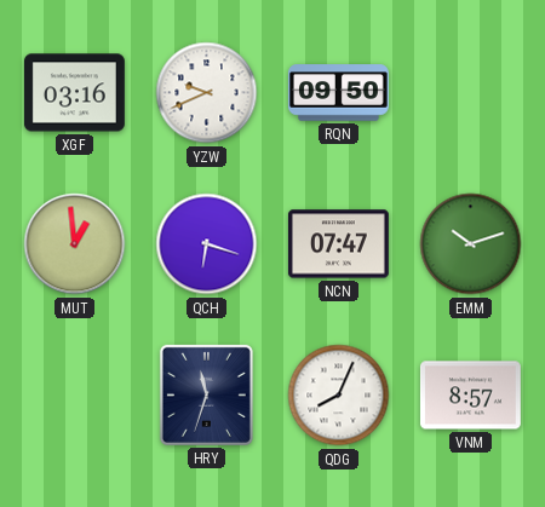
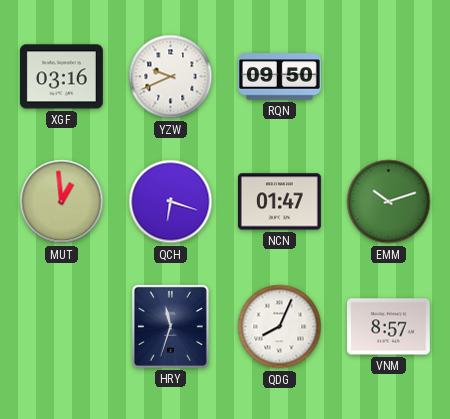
NCN: 07:47 -> 01:47
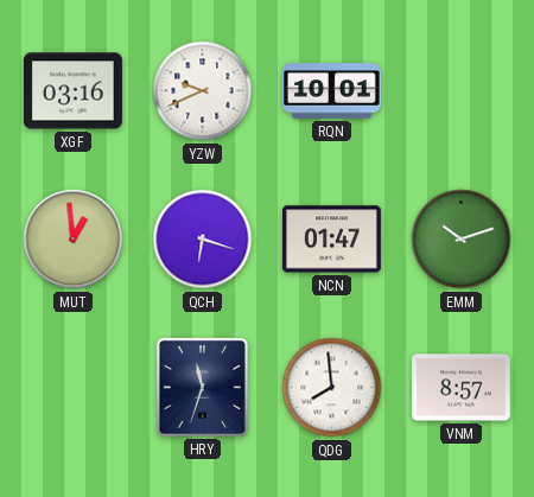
RQN: 09:50 -> 10:01
QDG: 8:04 -> 7:59
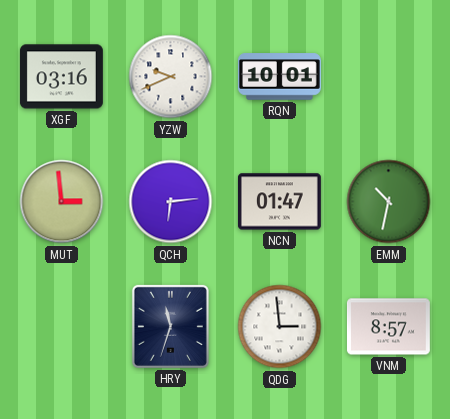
MUT: 12:59 -> 2:59
QCH: 6:18 -> 6:14
EMM: 10:12 -> 10:32
QDG: 7:59 -> 2:59
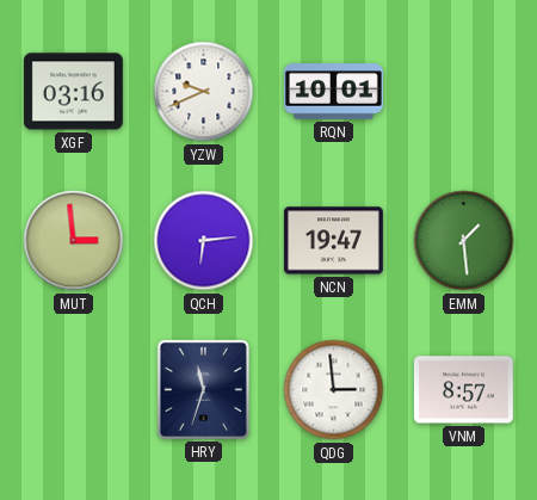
NCN: 01:47 -> 19:47
EMM: 10:32 -> 1:29
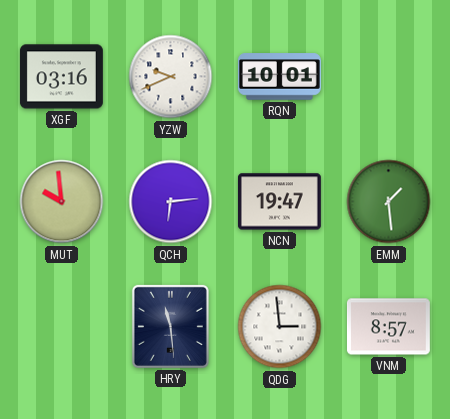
MUT: 2:59 -> 9:59
HRY: 11:33 -> 11:29
